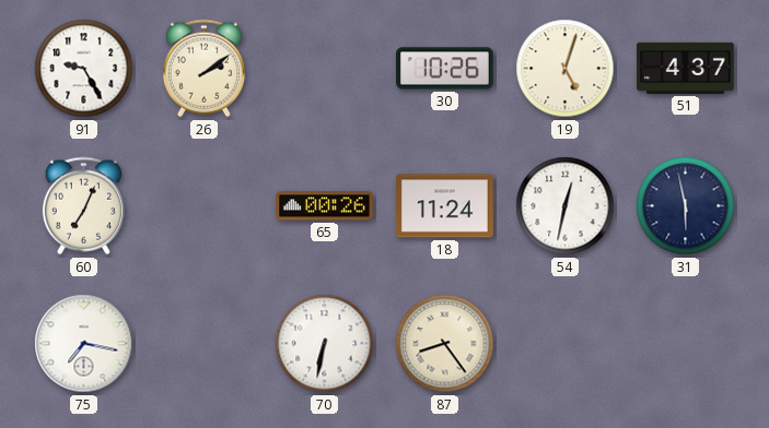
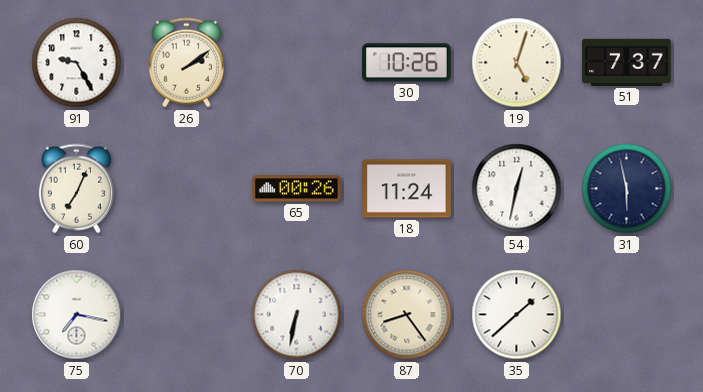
51: 4:37 -> 7:37
35: none -> 1:38
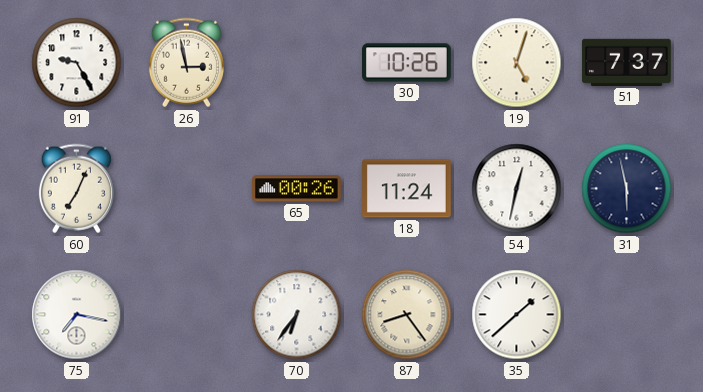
26: 2:09 -> 2:58
70: 6:32 -> 6:36
